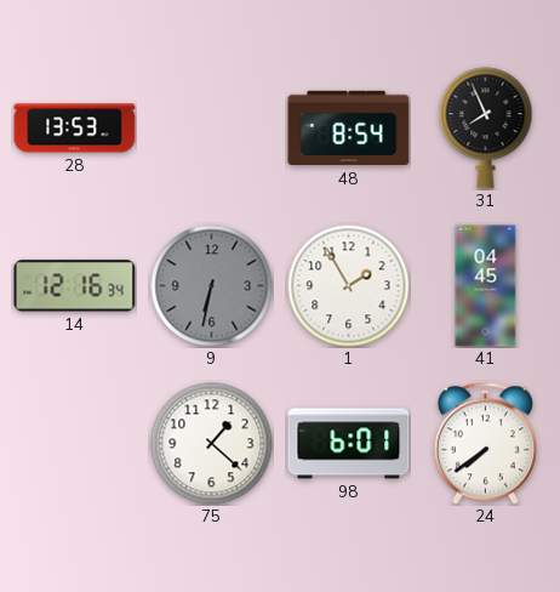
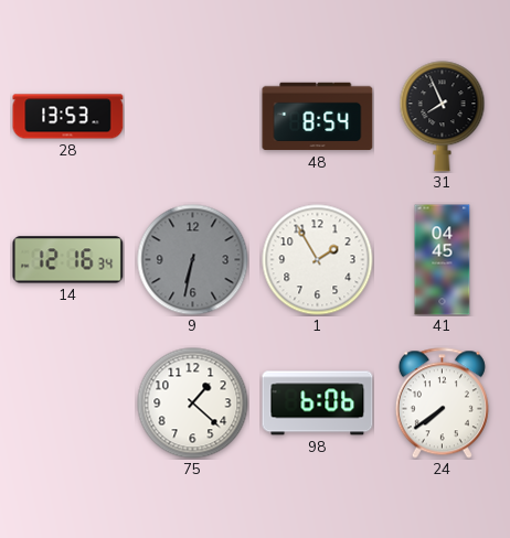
98: 6:01 -> 6:06
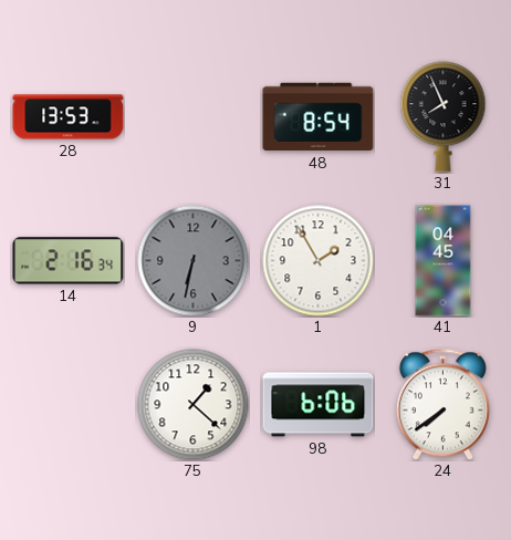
14: 12:16 -> 2:16
